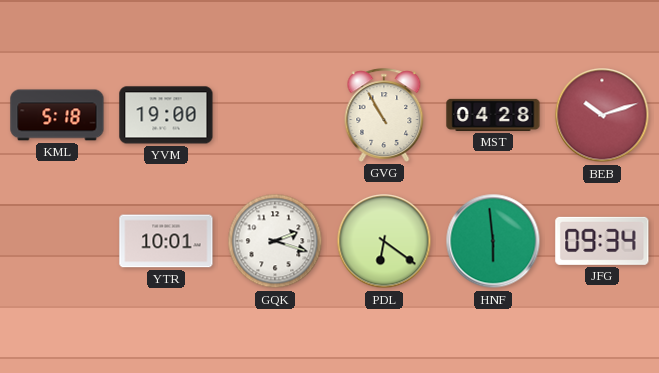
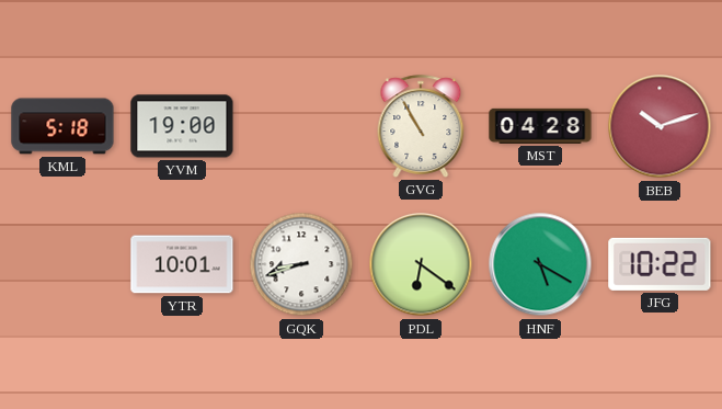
GQK: 2:18 -> 8:42
HNF: 5:59 -> 5:20
JFG: 09:34 -> 10:22
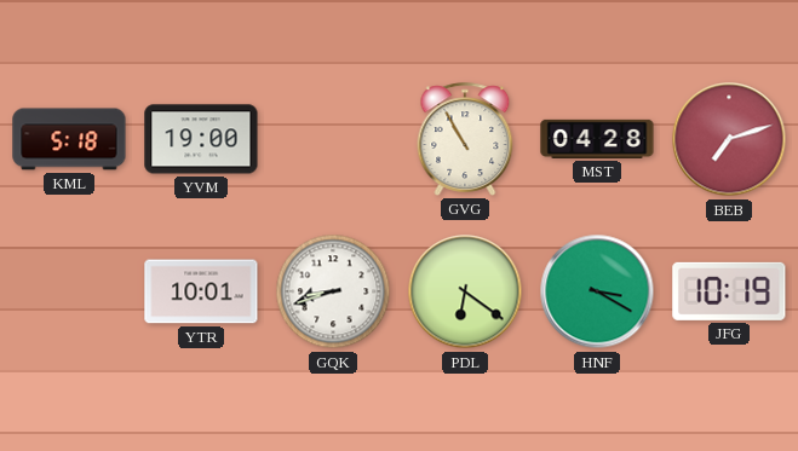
BEB: 10:12 -> 7:12
HNF: 5:20 -> 3:20
JFG: 10:22 -> 10:19
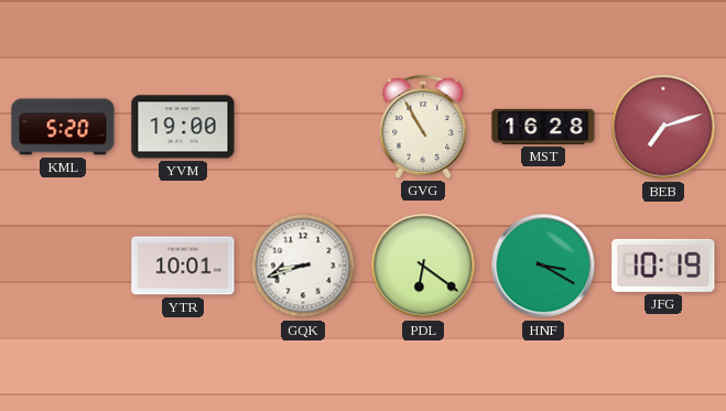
KML: 5:18 -> 5:20
MST: 04:28 -> 16:28
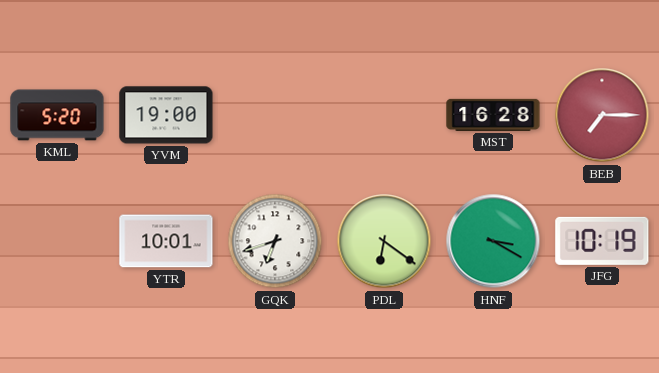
GVG: 10:55 -> none
BEB: 7:12 -> 7:15
GQK: 8:42 -> 6:42
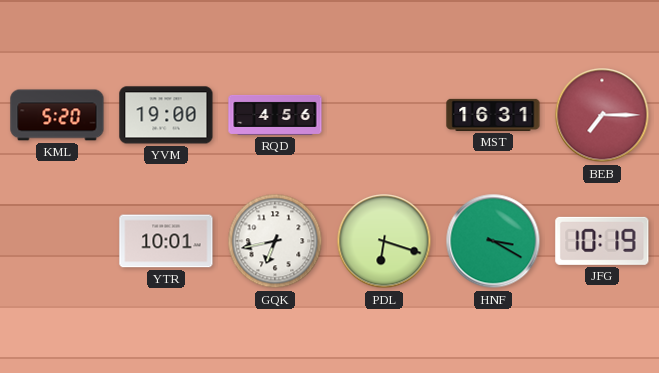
RQD: none -> 4:56
MST: 16:28 -> 16:31
GQK: 6:42 -> 6:43
PDL: 6:21 -> 6:18
